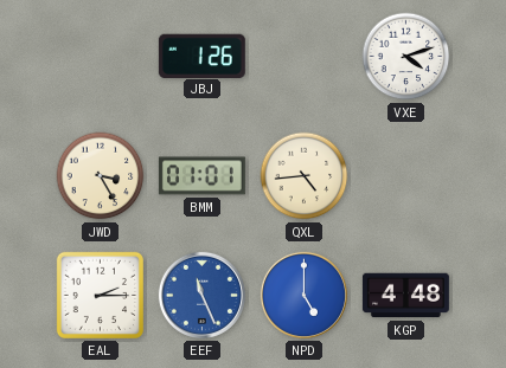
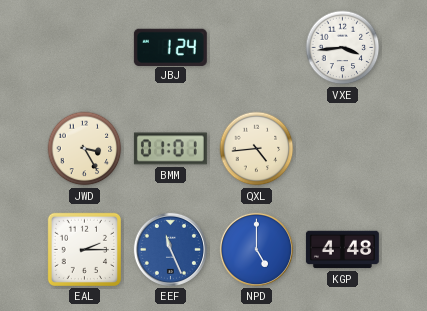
JBJ: 1:26 -> 1:24
VXE: 4:12 -> 3:44
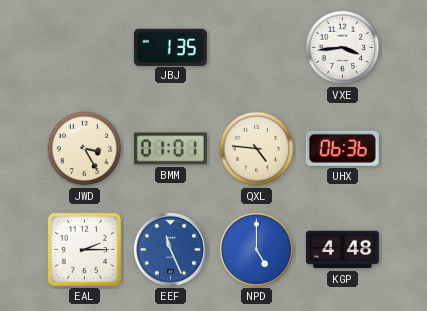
JBJ: 1:24 -> 1:35
QXL: 4:44 -> 4:46
UHX: none -> 06:36
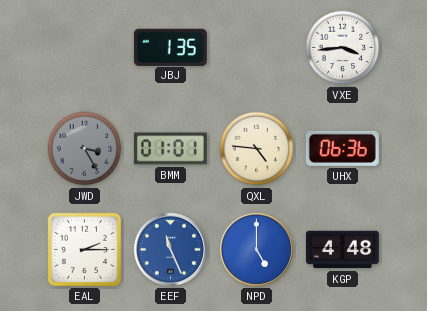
JWD dial: cream -> grey
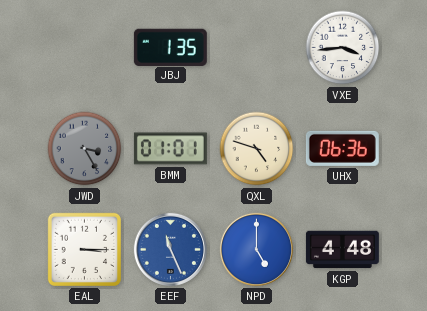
QXL: 4:46 -> 4:48
EAL: 2:15 -> 3:15
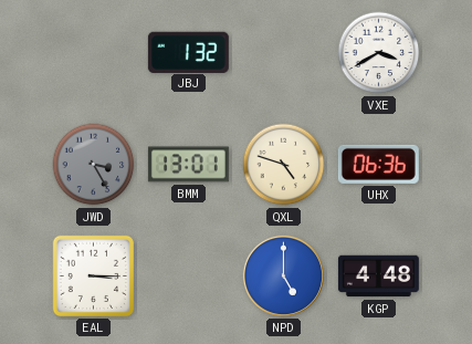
JBJ: 1:35 -> 1:32
VXE: 3:44 -> 3:40
BMM: 01:01 -> 13:01
EEF: 11:26 -> none
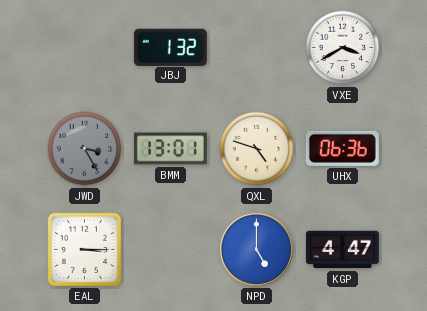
KGP: 4:48 -> 4:47
